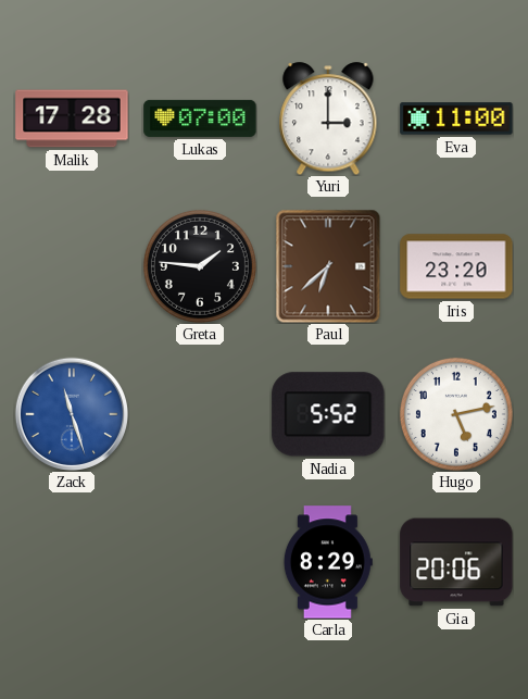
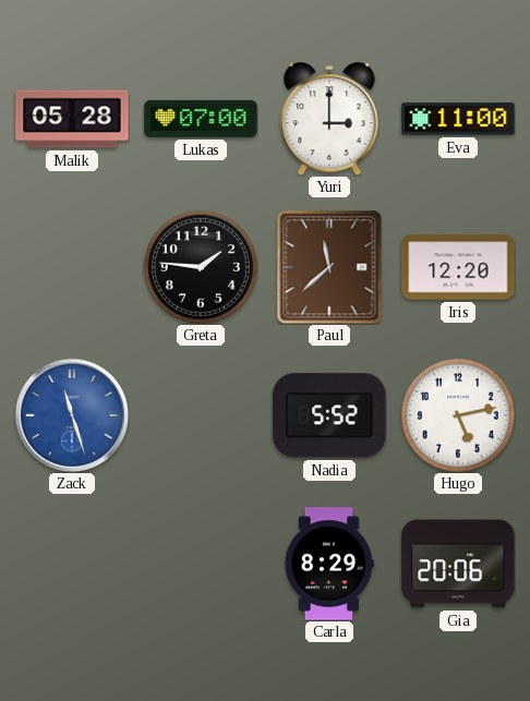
Malik: 17:28 -> 05:28
Paul: 6:38 -> 11:38
Iris: 23:20 -> 12:20
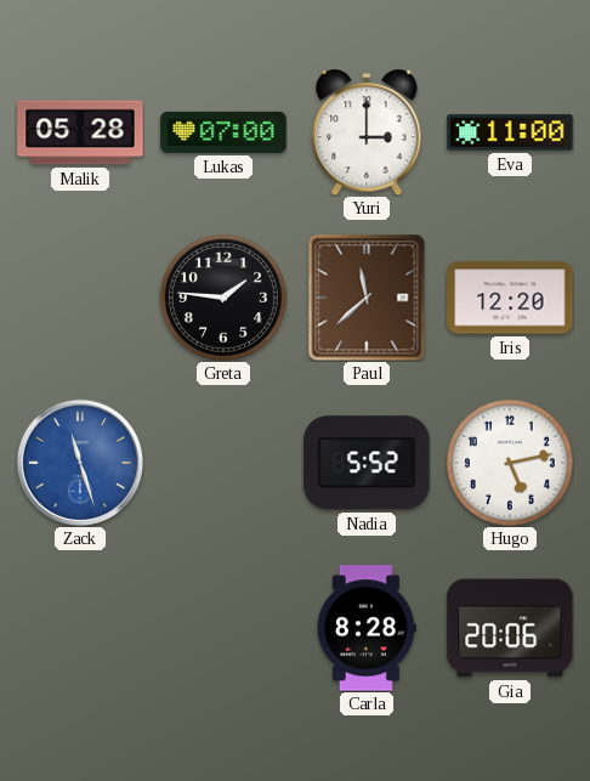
Carla: 8:29 -> 8:28
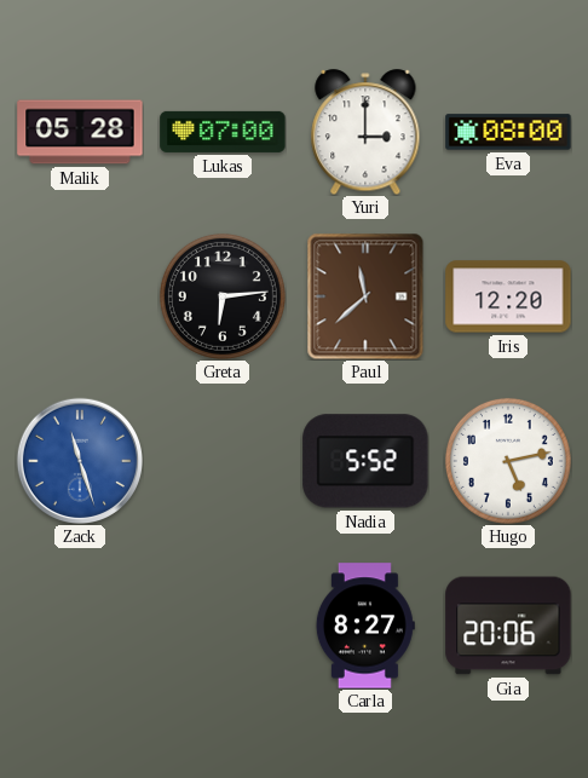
Eva: 11:00 -> 08:00
Greta: 1:46 -> 6:14
Carla: 8:28 -> 8:27
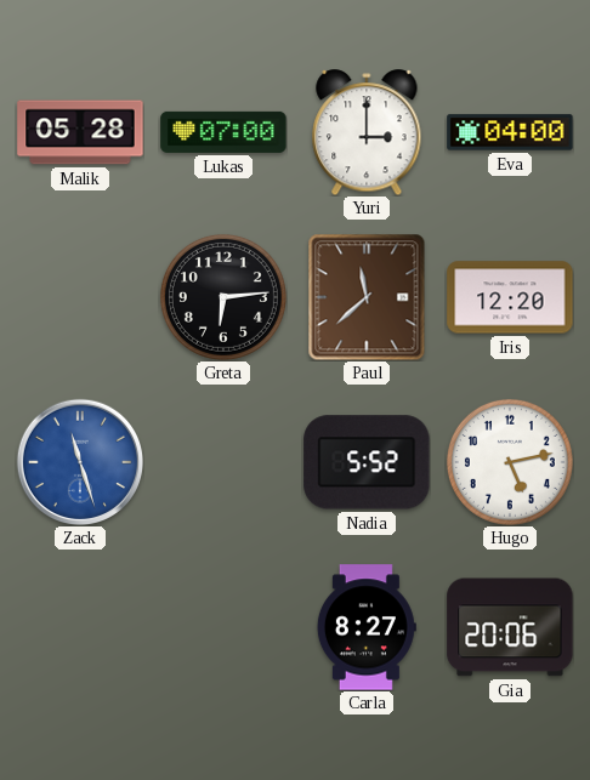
Eva: 08:00 -> 04:00
